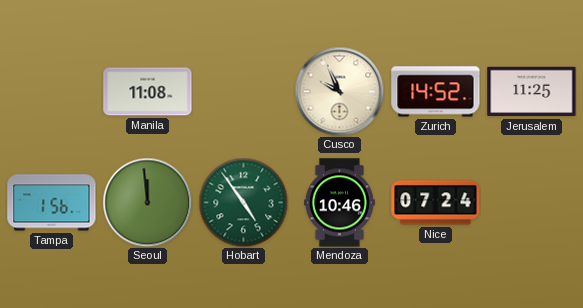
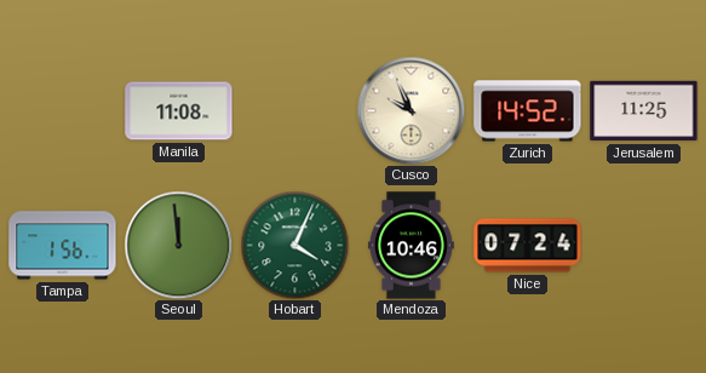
Hobart: 4:54 -> 4:04
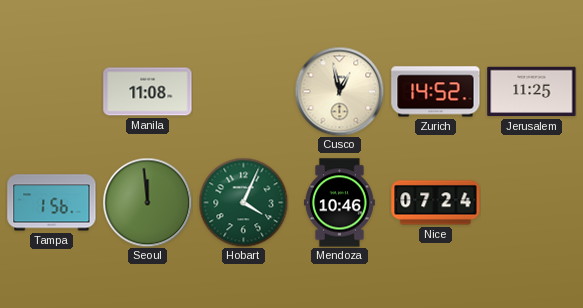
Cusco: 9:56 -> 12:58
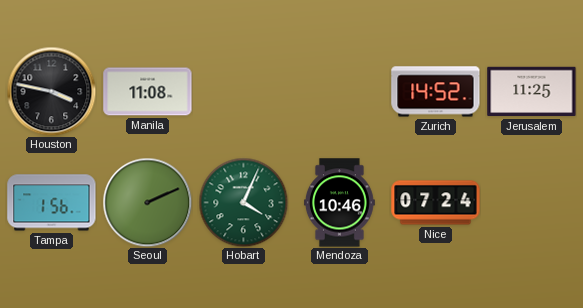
Houston: none -> 3:47
Cusco: 12:58 -> none
Seoul: 11:59 -> 2:11
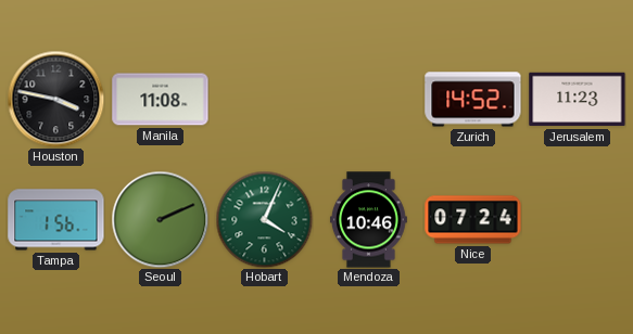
Jerusalem: 11:25 -> 11:23
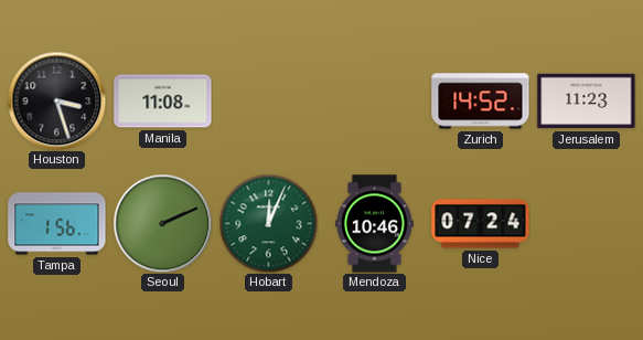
Houston: 3:47 -> 3:27
Hobart: 4:04 -> 12:04
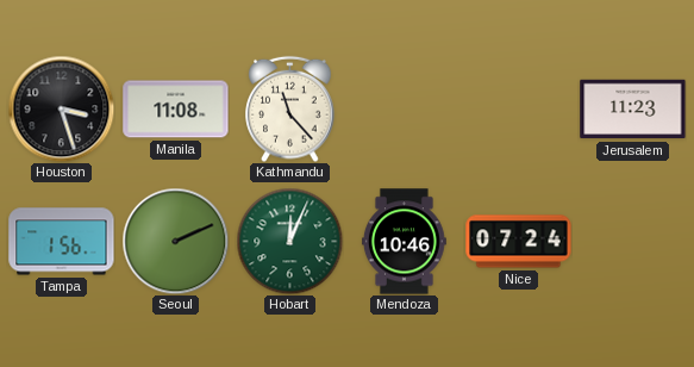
Kathmandu: none -> 11:23
Zurich: 14:52 -> none
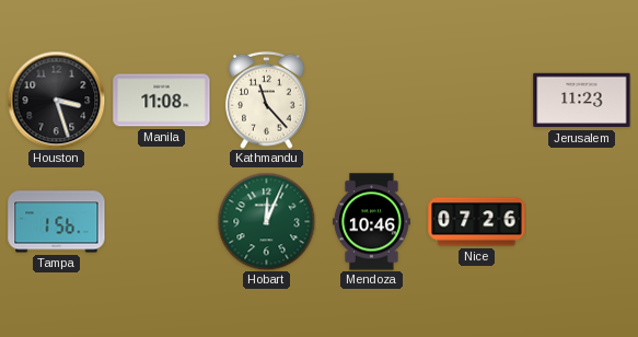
Seoul: 2:11 -> none
Nice: 07:24 -> 07:26
